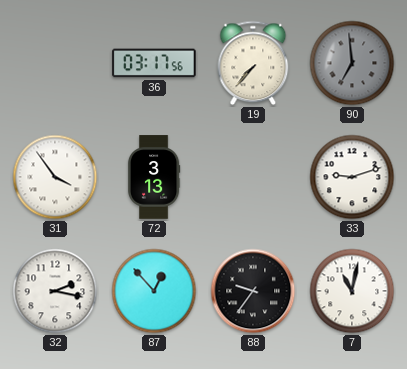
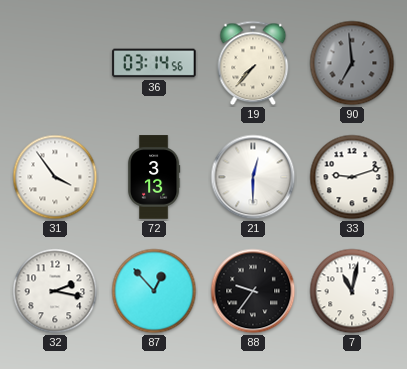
36: 03:17 -> 03:14
21: none -> 12:30
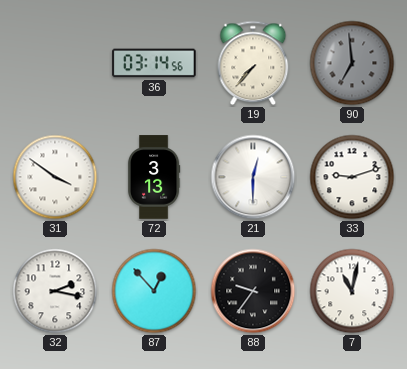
31: 3:54 -> 3:51
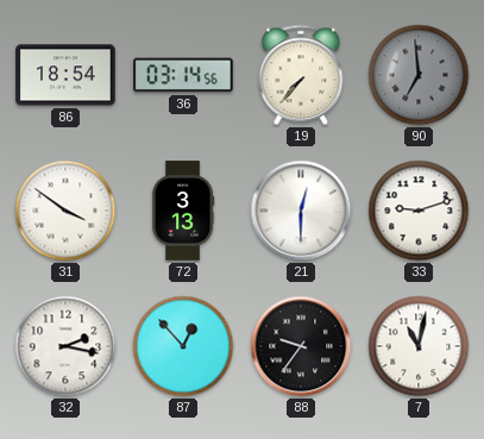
86: none -> 18:54
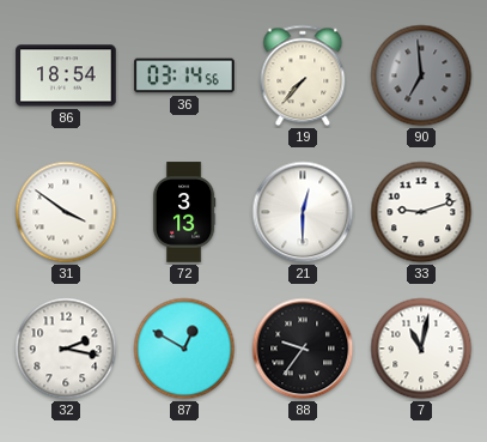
87: 12:53 -> 12:50
